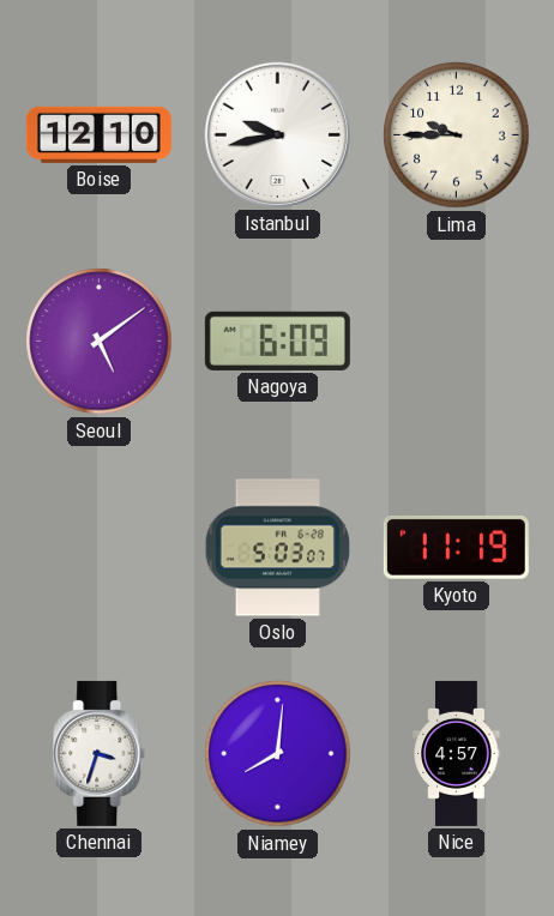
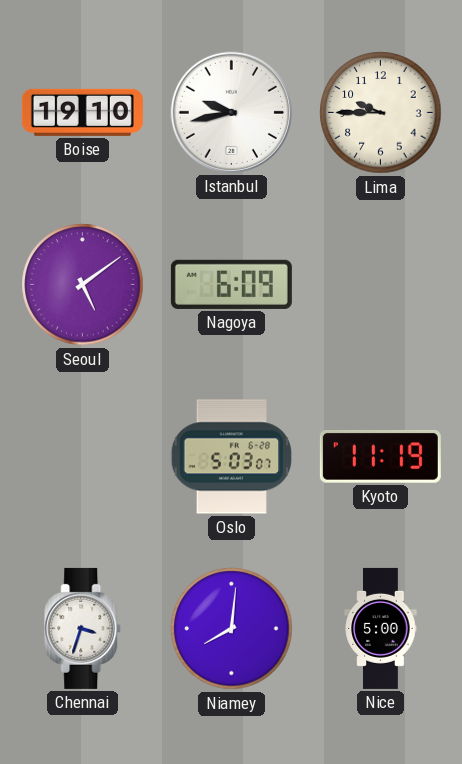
Boise: 12:10 -> 19:10
Nice: 4:57 -> 5:00
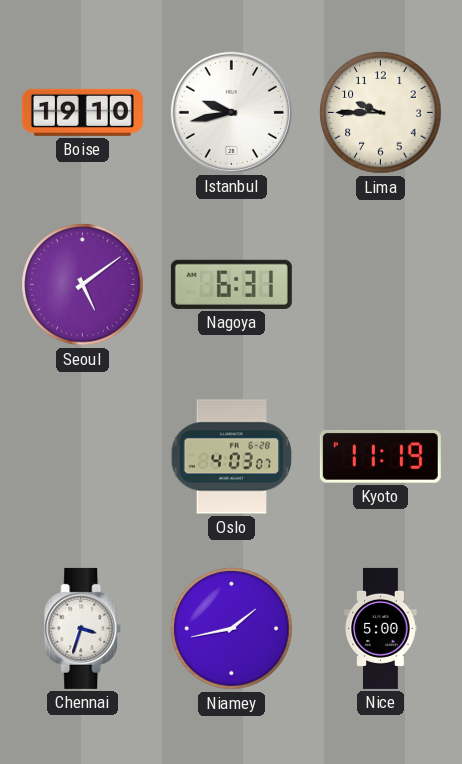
Nagoya: 6:09 -> 6:31
Oslo: 5:03 -> 4:03
Niamey: 8:01 -> 1:43
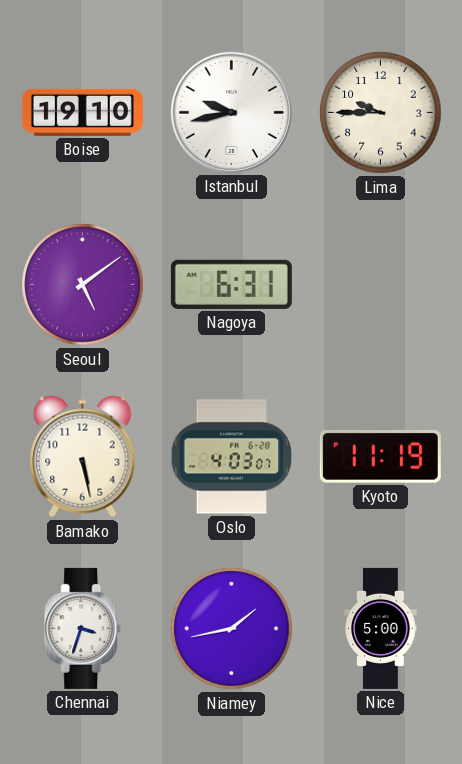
Bamako: none -> 5:28
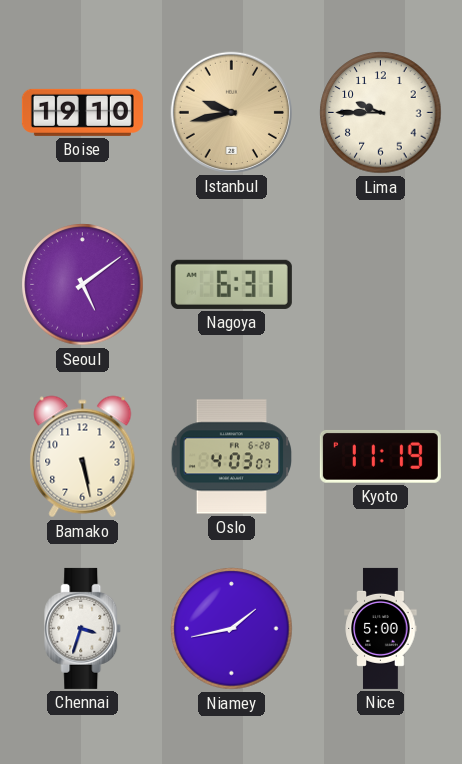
Istanbul dial: white -> champagne
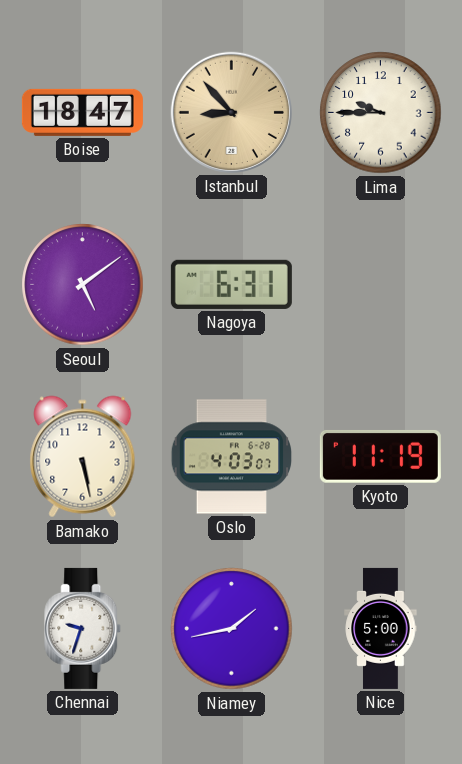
Boise: 19:10 -> 18:47
Istanbul: 9:43 -> 8:53
Chennai: 3:33 -> 9:33
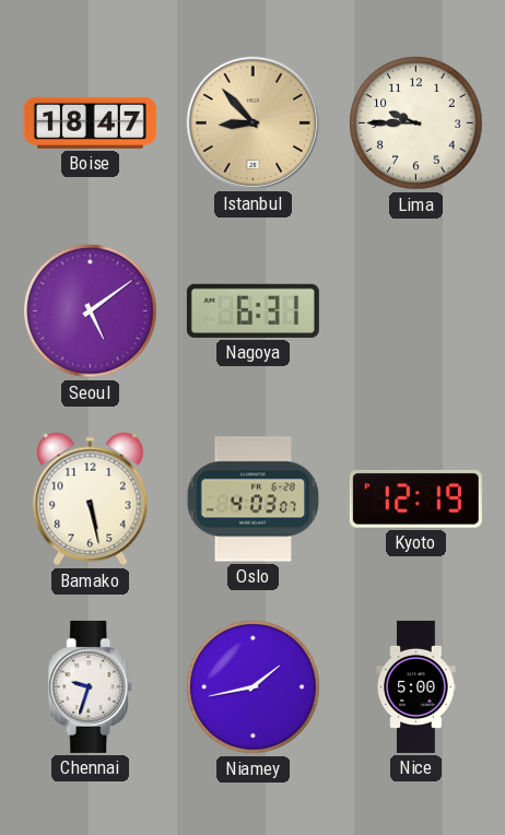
Kyoto: 11:19 -> 12:19
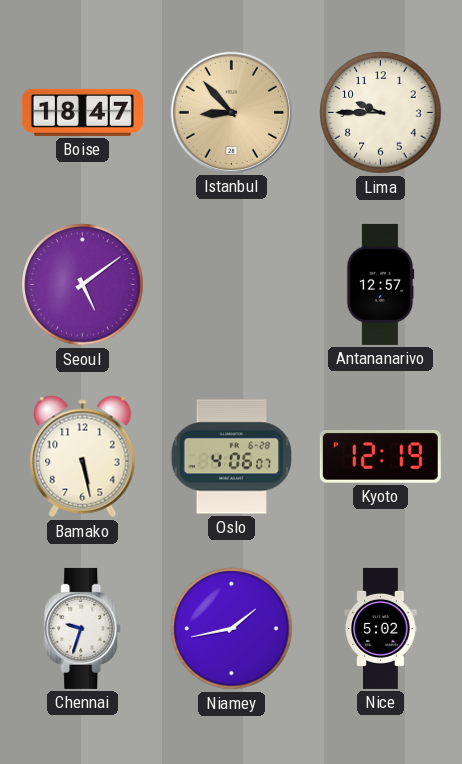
Nagoya: 6:31 -> none
Antananarivo: none -> 12:57
Oslo: 4:03 -> 4:06
Nice: 5:00 -> 5:02
